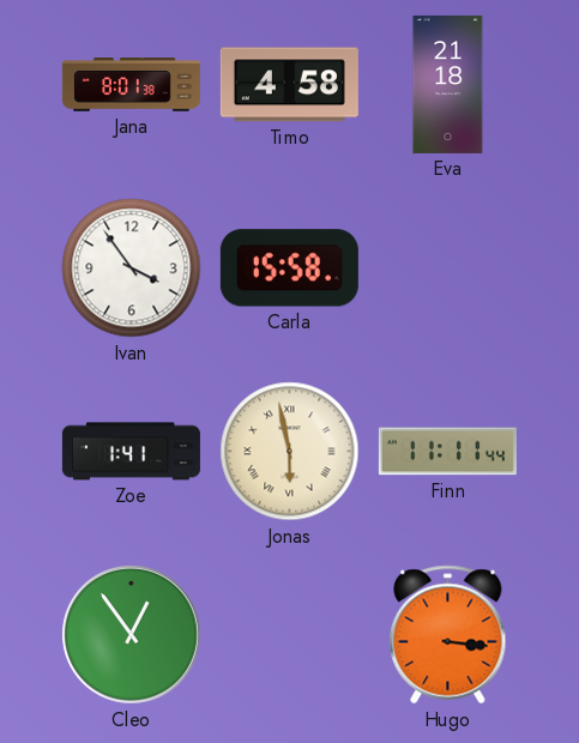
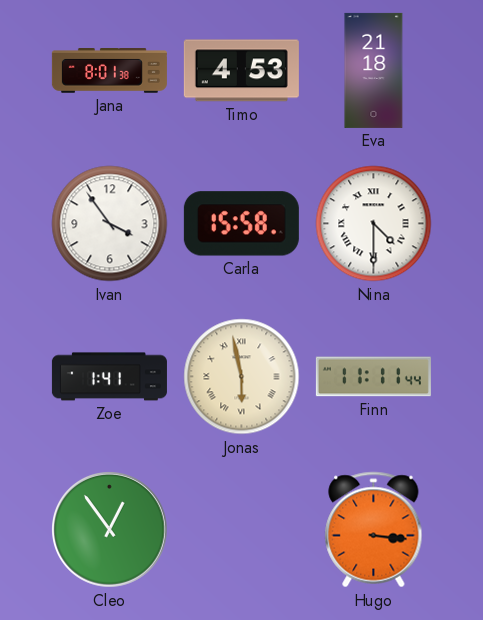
Timo: 4:58 -> 4:53
Nina: none -> 4:30
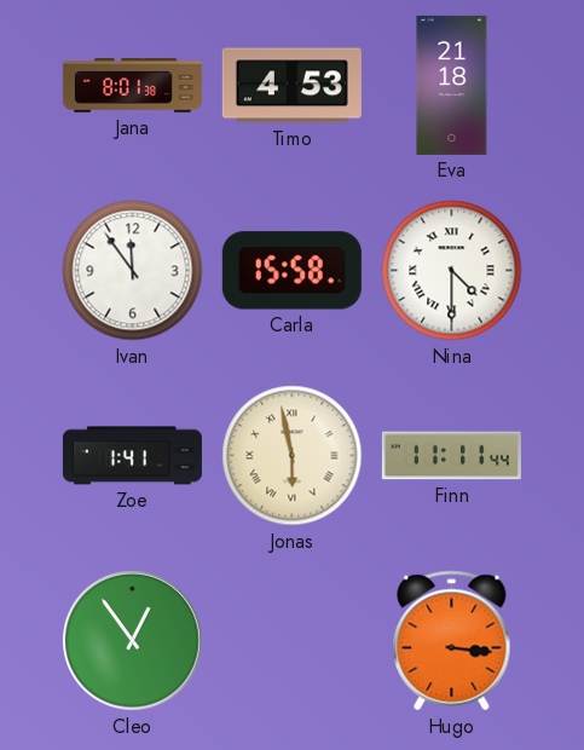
Ivan: 3:54 -> 11:54
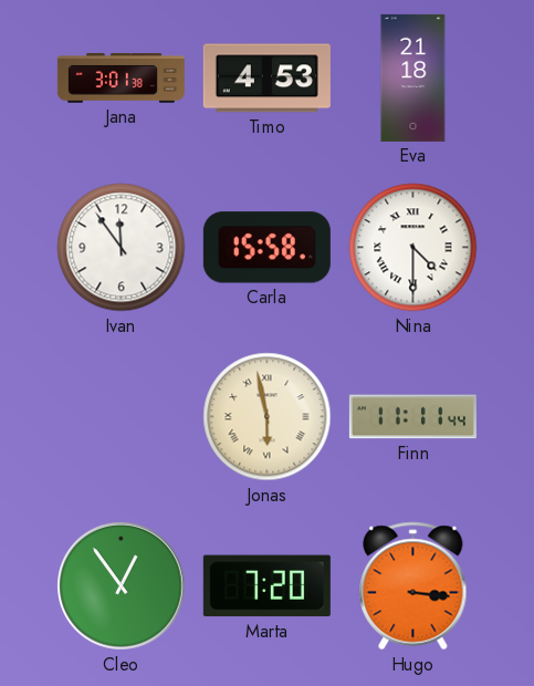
Jana: 8:01 -> 3:01
Zoe: 1:41 -> none
Marta: none -> 7:20
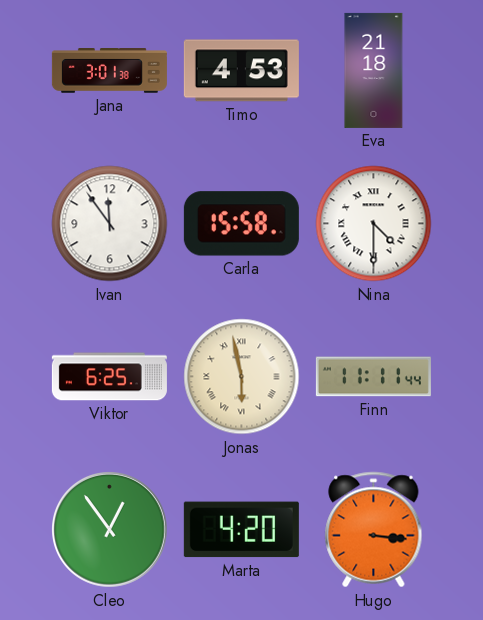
Viktor: none -> 6:25
Marta: 7:20 -> 4:20
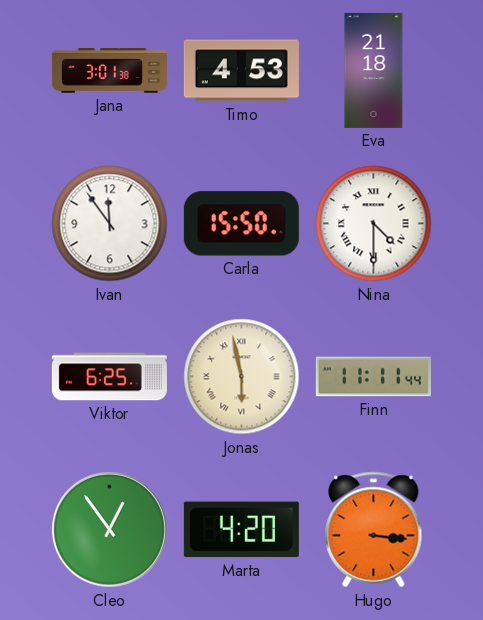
Carla: 15:58 -> 15:50
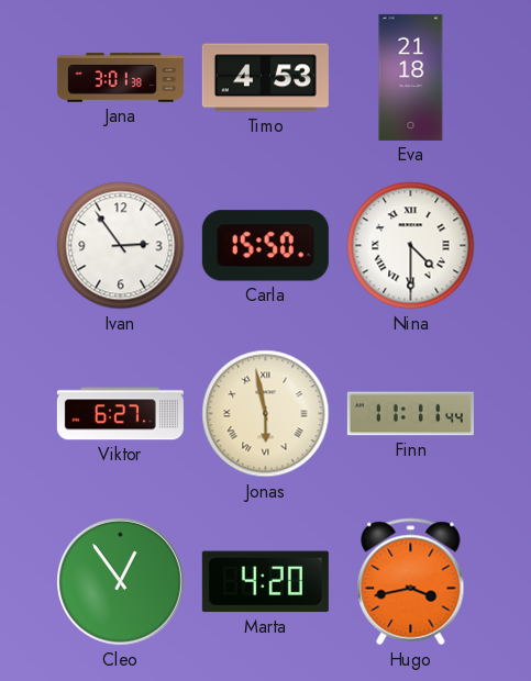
Ivan: 11:54 -> 2:54
Viktor: 6:25 -> 6:27
Hugo: 3:16 -> 3:43
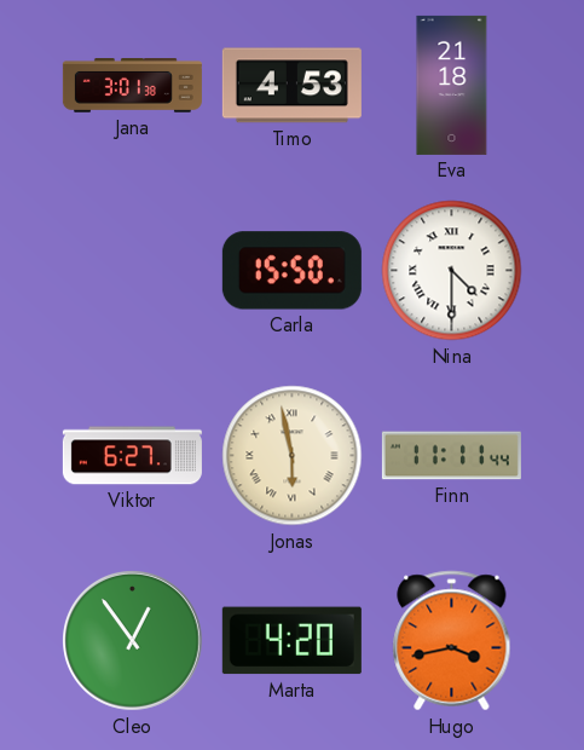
Ivan: 2:54 -> none
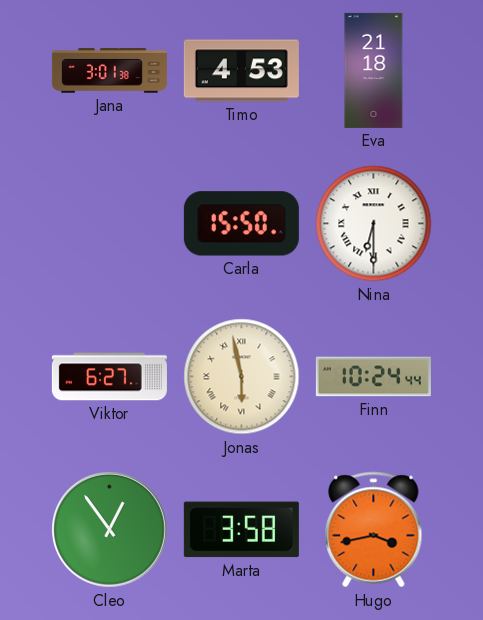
Nina: 4:30 -> 6:30
Finn: 11:11 -> 10:24
Marta: 4:20 -> 3:58
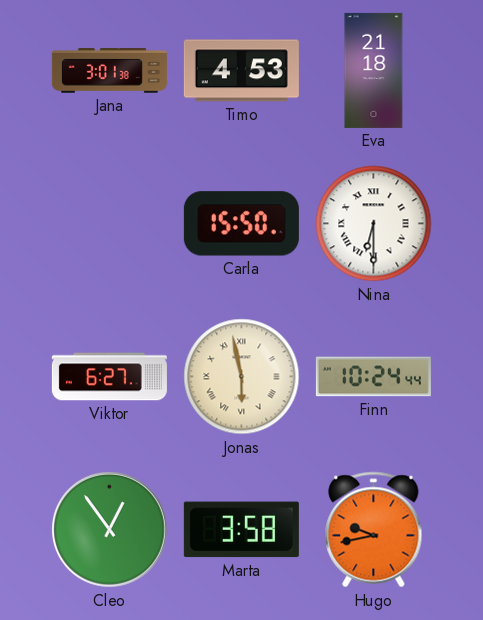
Hugo: 3:43 -> 9:43
